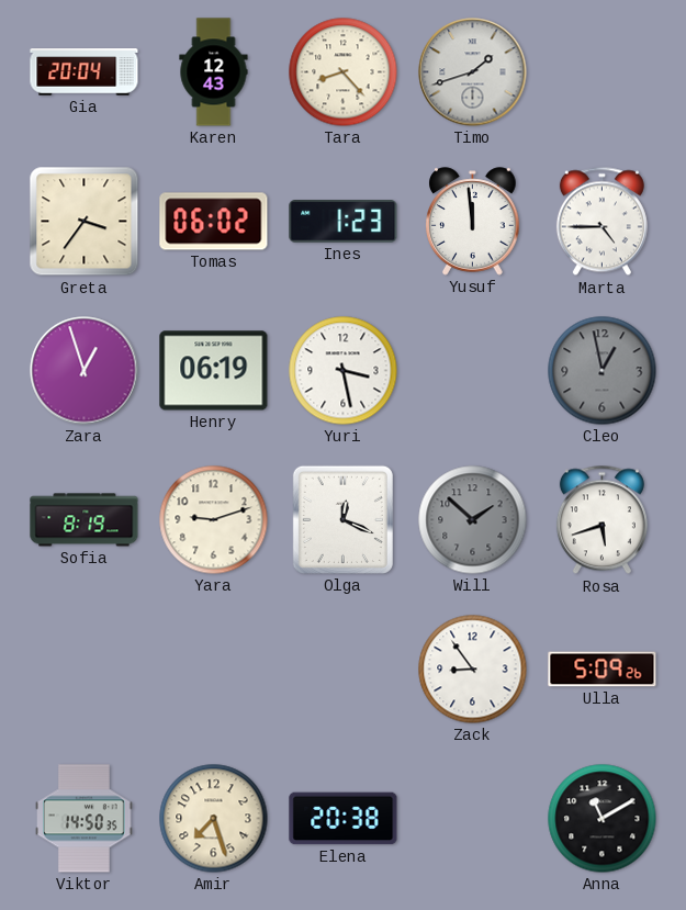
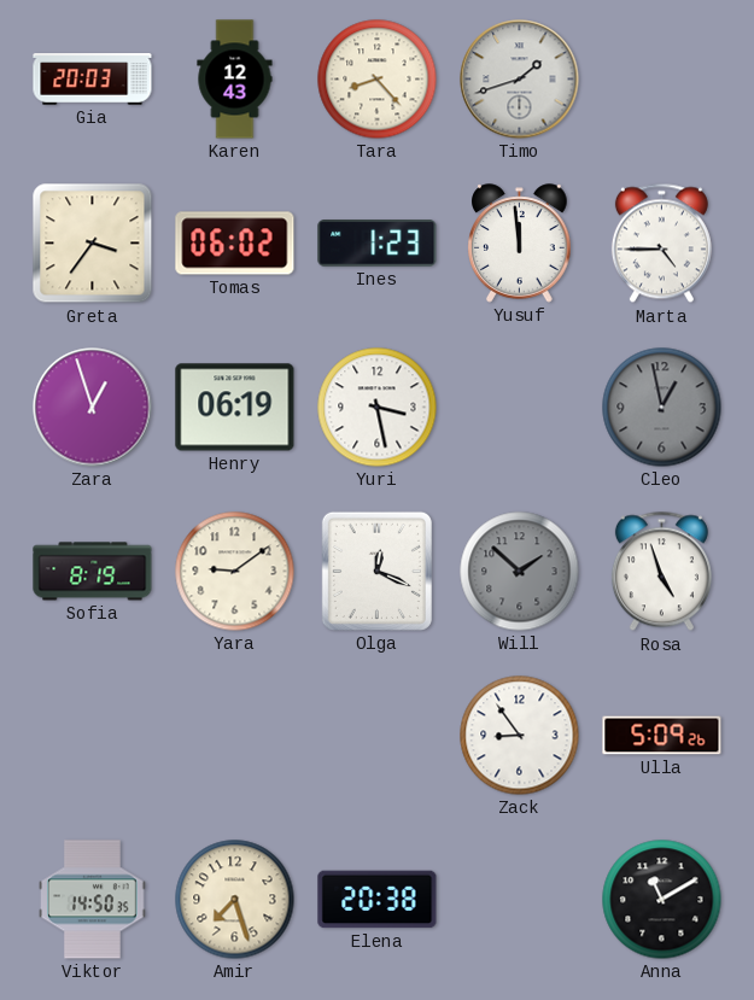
Gia: 20:04 -> 20:03
Yara: 9:12 -> 9:09
Rosa: 5:42 -> 4:57
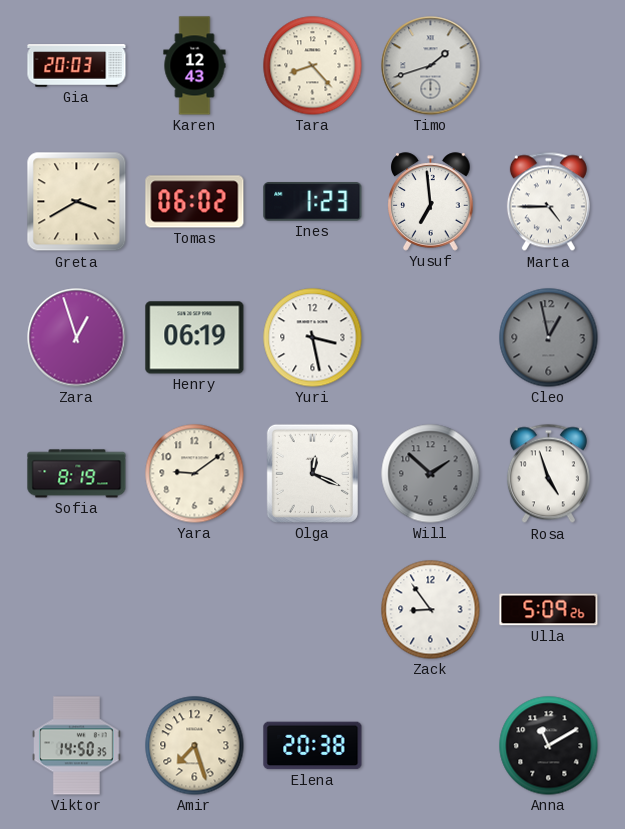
Greta: 3:36 -> 3:40
Yusuf: 11:59 -> 6:59
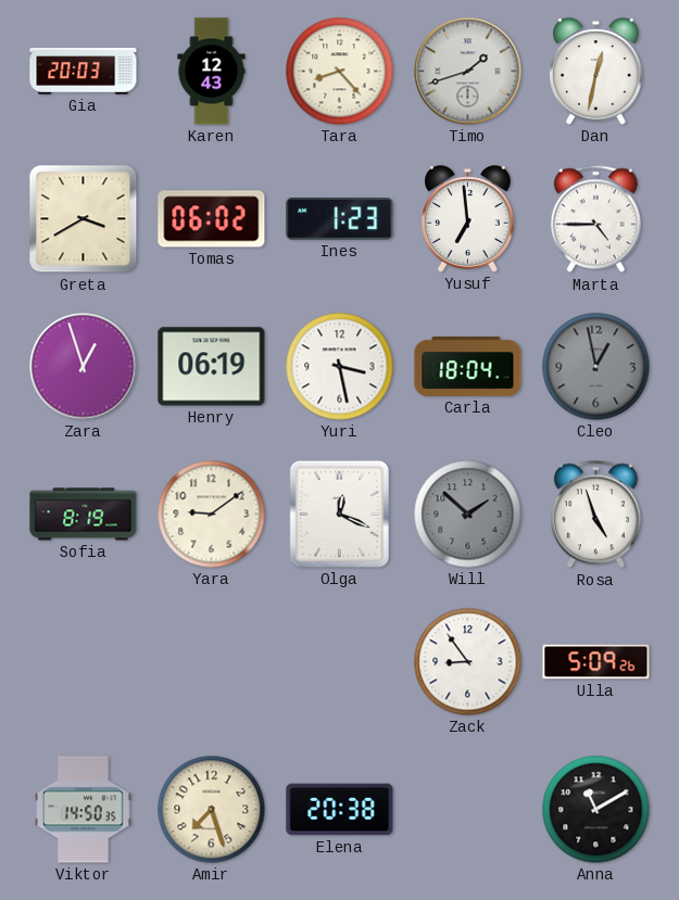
Dan: none -> 12:32
Carla: none -> 18:04
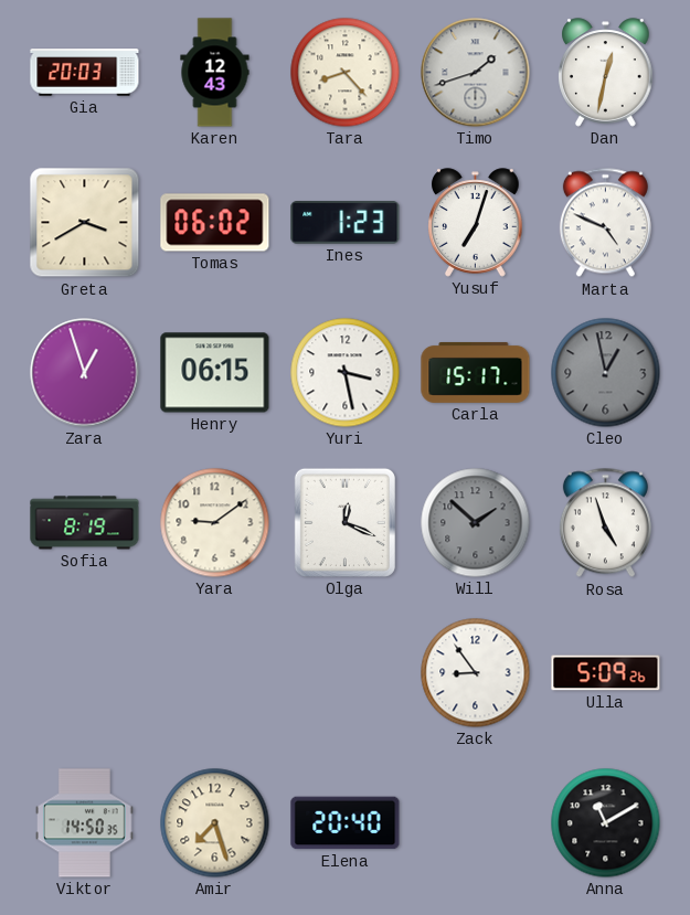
Yusuf: 6:59 -> 7:03
Marta: 4:45 -> 4:49
Henry: 06:19 -> 06:15
Carla: 18:04 -> 15:17
Elena: 20:38 -> 20:40
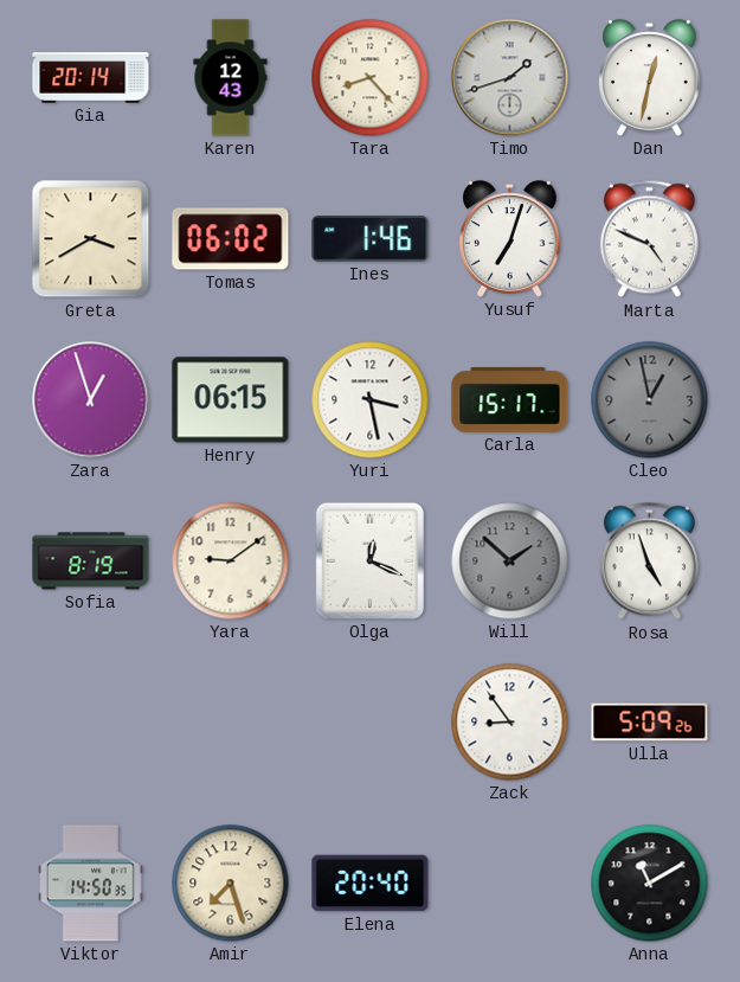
Gia: 20:03 -> 20:14
Ines: 1:23 -> 1:46
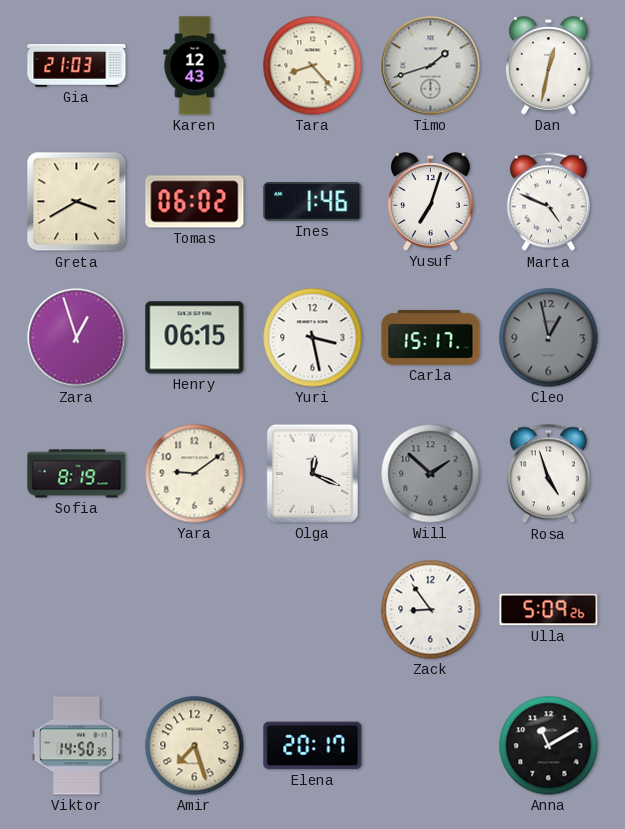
Gia: 20:14 -> 21:03
Elena: 20:40 -> 20:17
